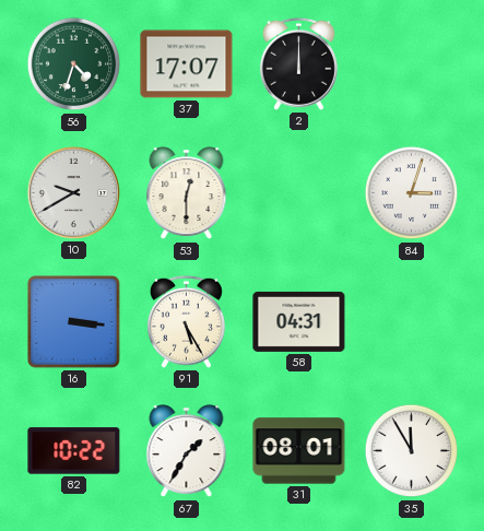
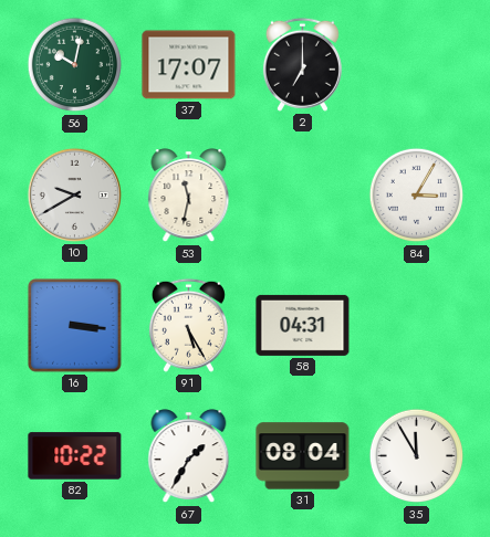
56: 4:33 -> 10:02
2: 12:00 -> 7:00
53: 12:30 -> 11:32
84: 3:03 -> 3:05
31: 08:01 -> 08:04
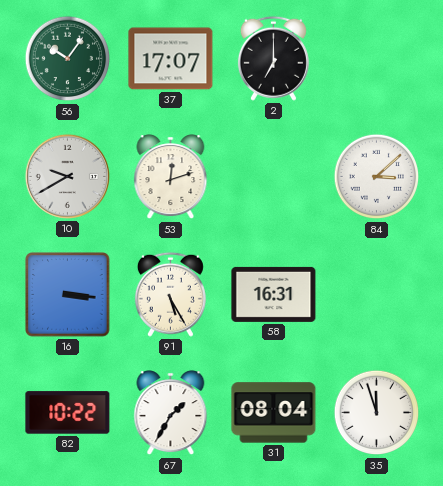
56: 10:02 -> 10:06
53: 11:32 -> 12:12
84: 3:05 -> 3:08
58: 04:31 -> 16:31
35: 11:55 -> 11:57
